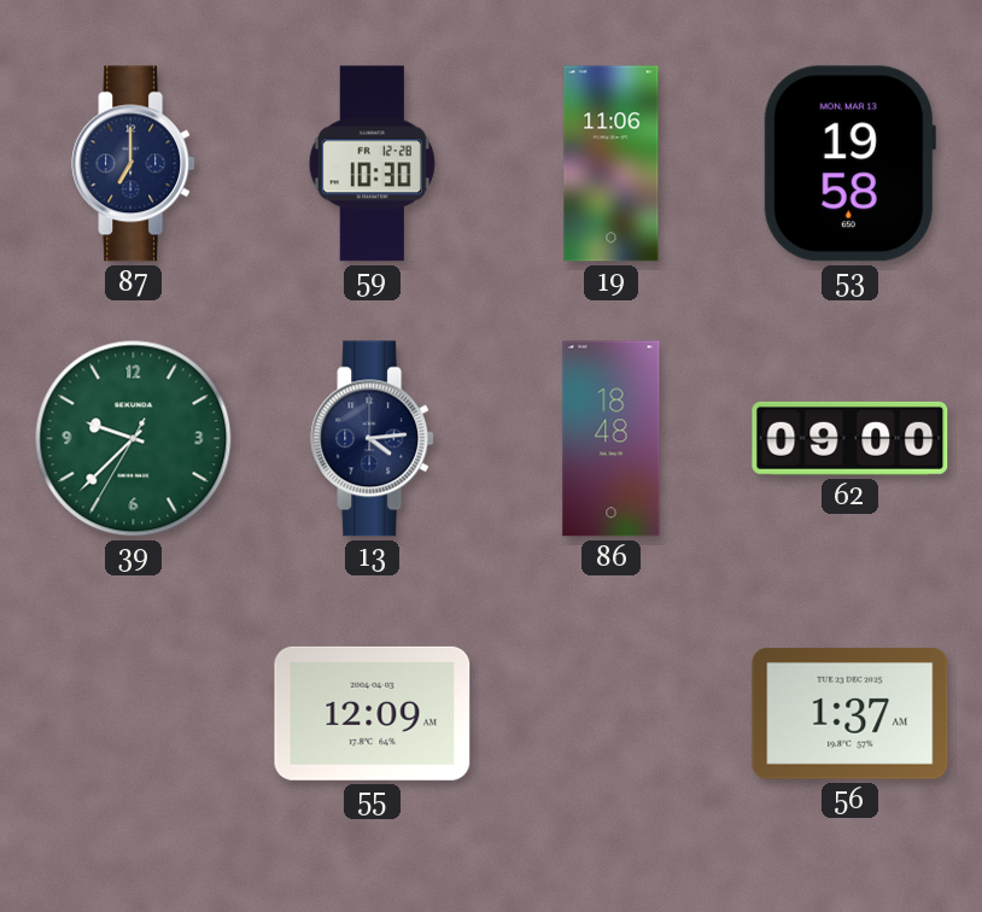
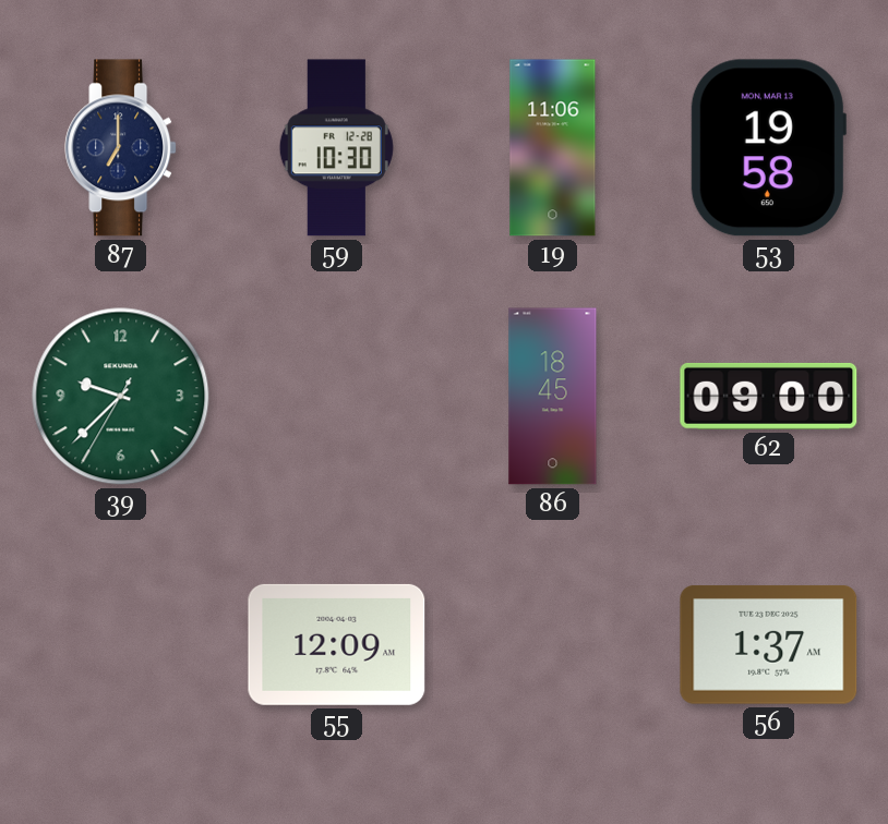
13: 4:14 -> none
86: 18:48 -> 18:45
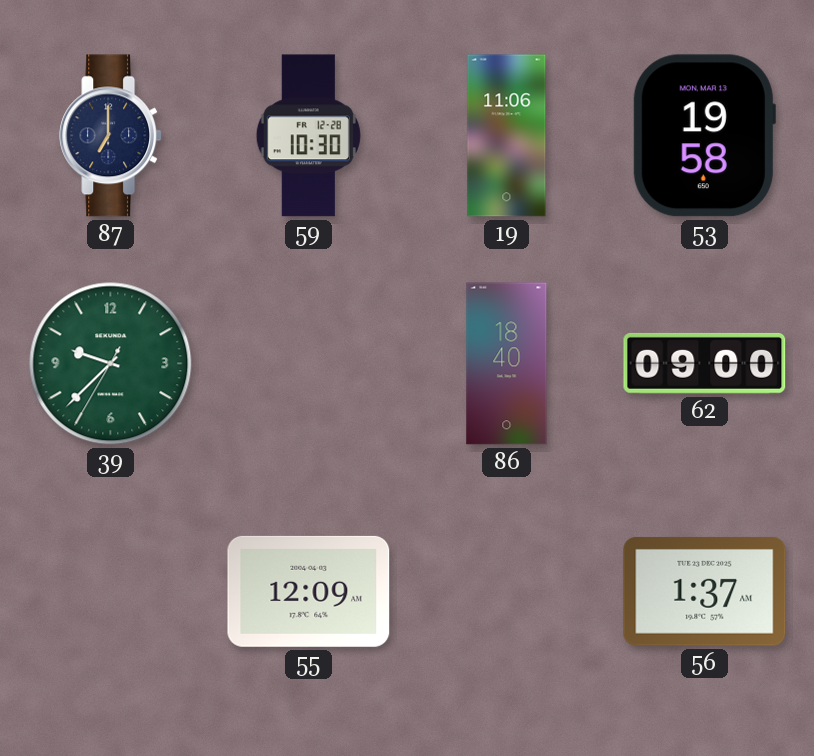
86: 18:45 -> 18:40
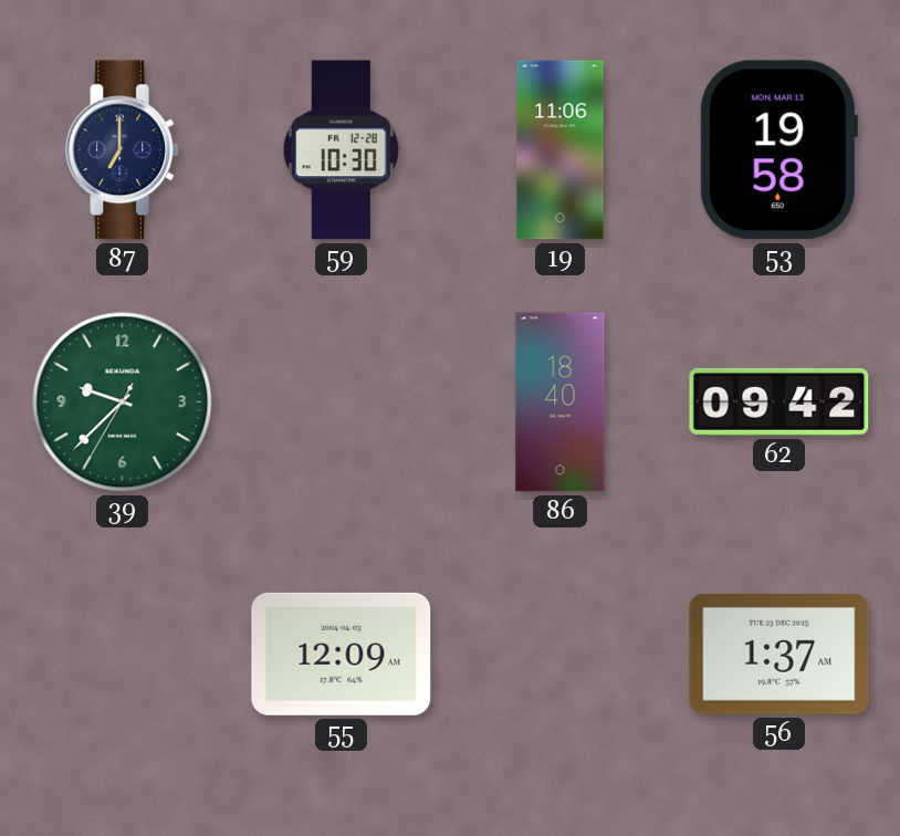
62: 09:00 -> 09:42
